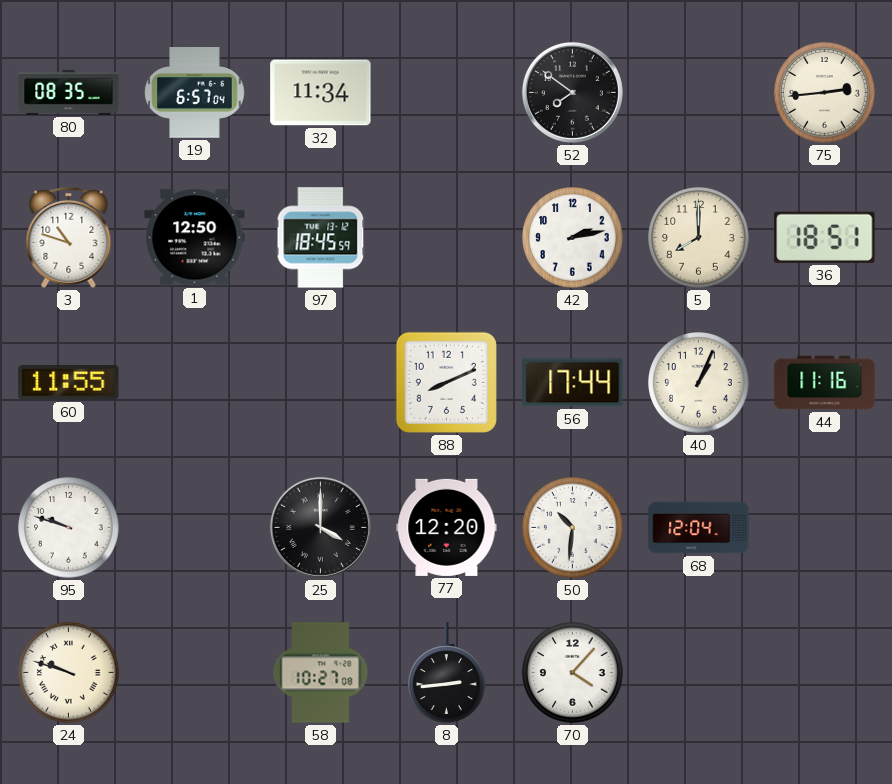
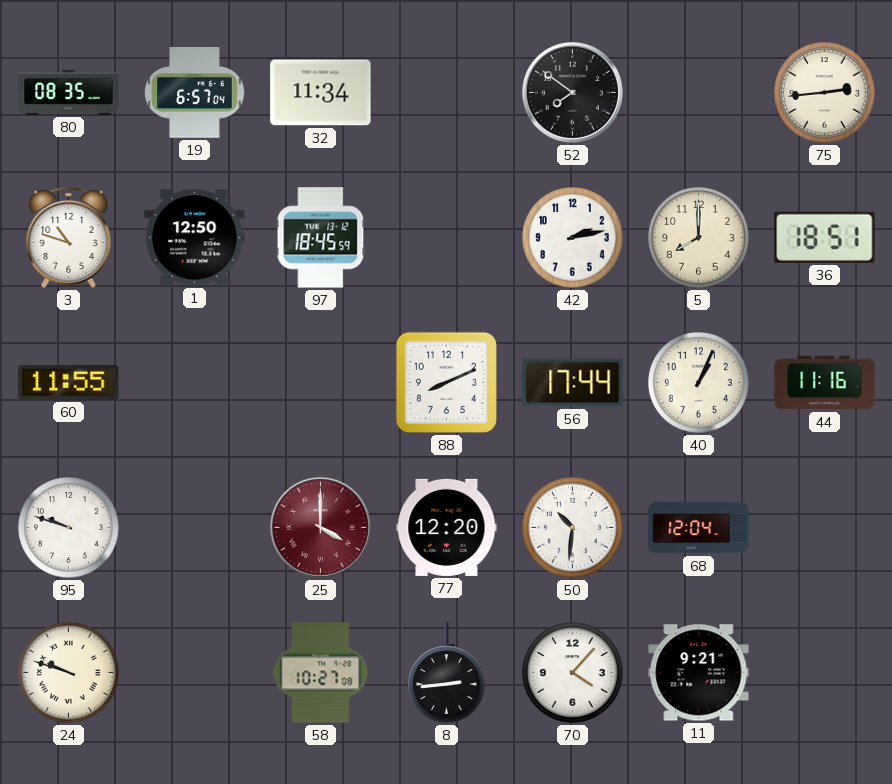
25 dial: black -> burgundy
11: none -> 9:21
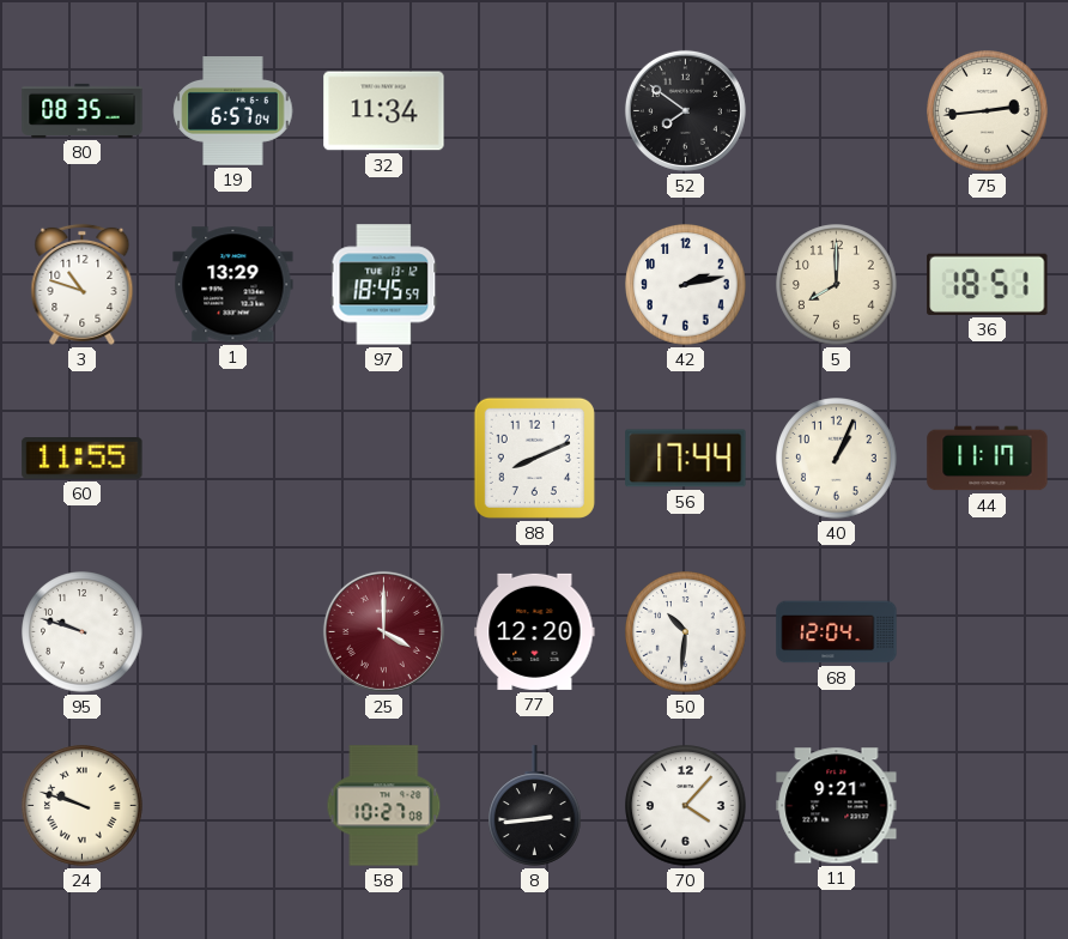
1: 12:50 -> 13:29
44: 11:16 -> 11:17
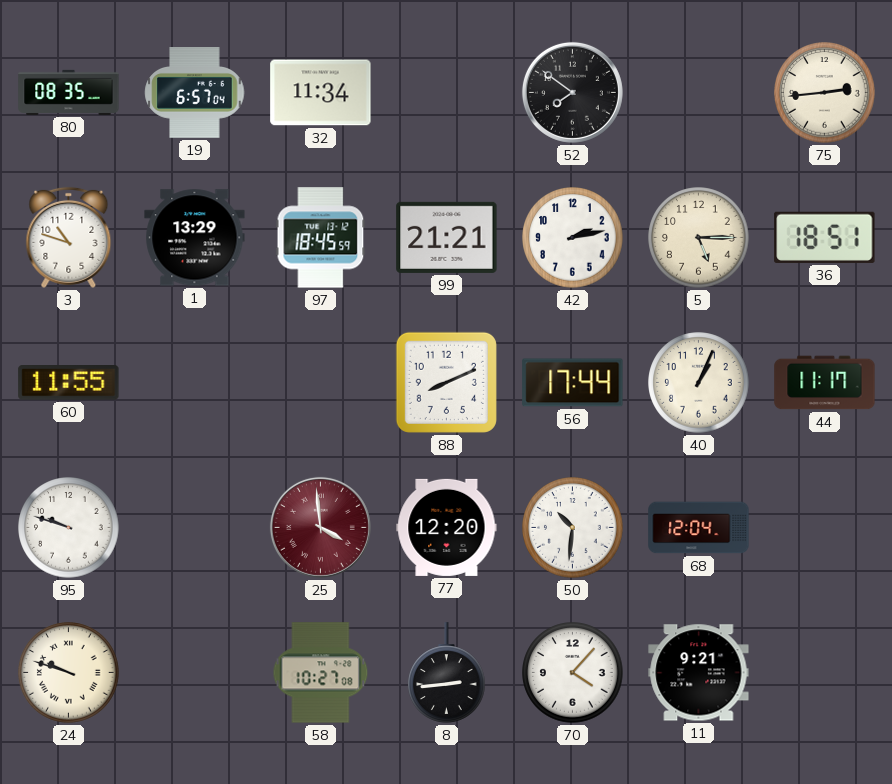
99: none -> 21:21
5: 8:00 -> 5:15
25: 4:00 -> 3:59
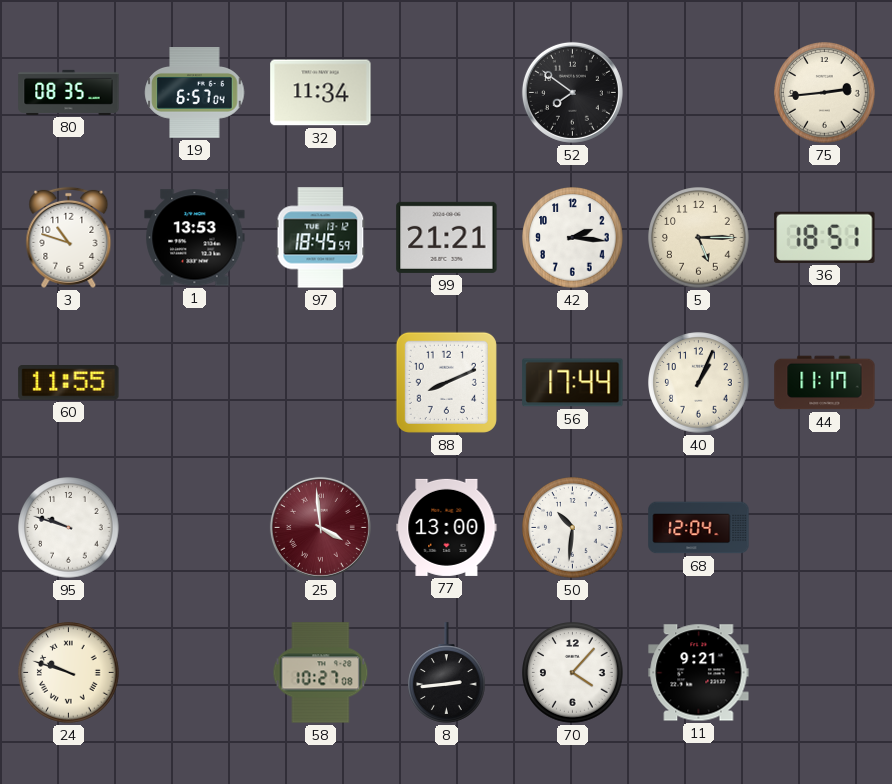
1: 13:29 -> 13:53
42: 2:13 -> 2:16
77: 12:20 -> 13:00
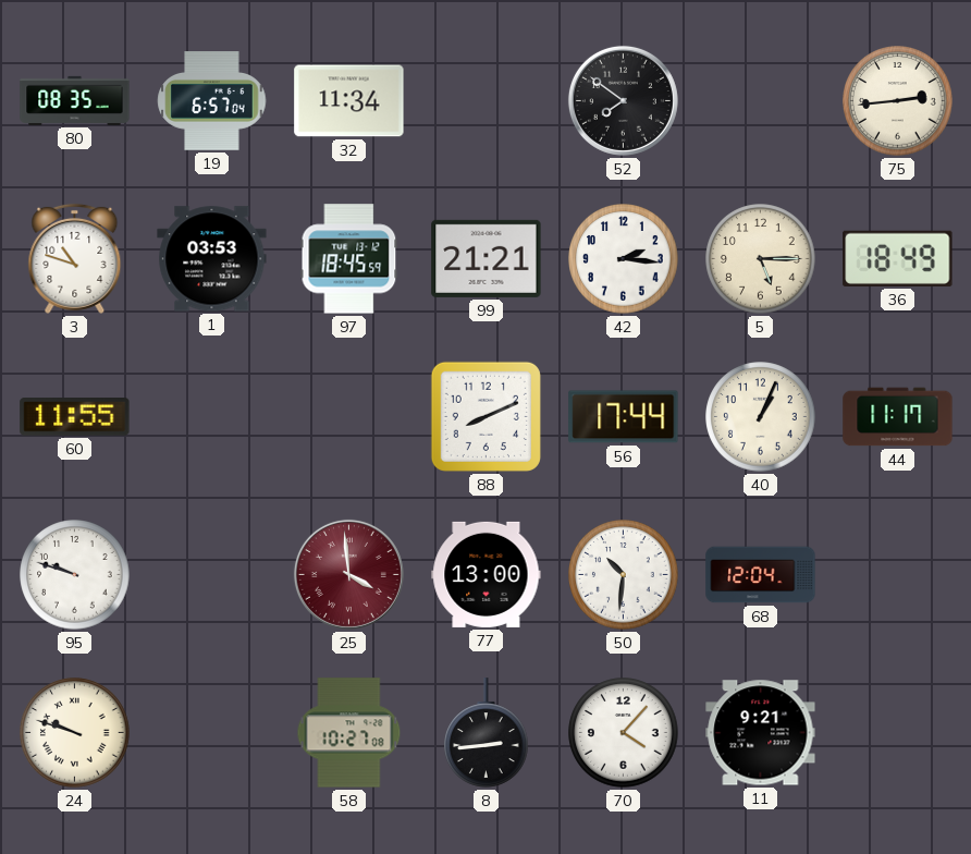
1: 13:53 -> 03:53
36: 18:51 -> 18:49
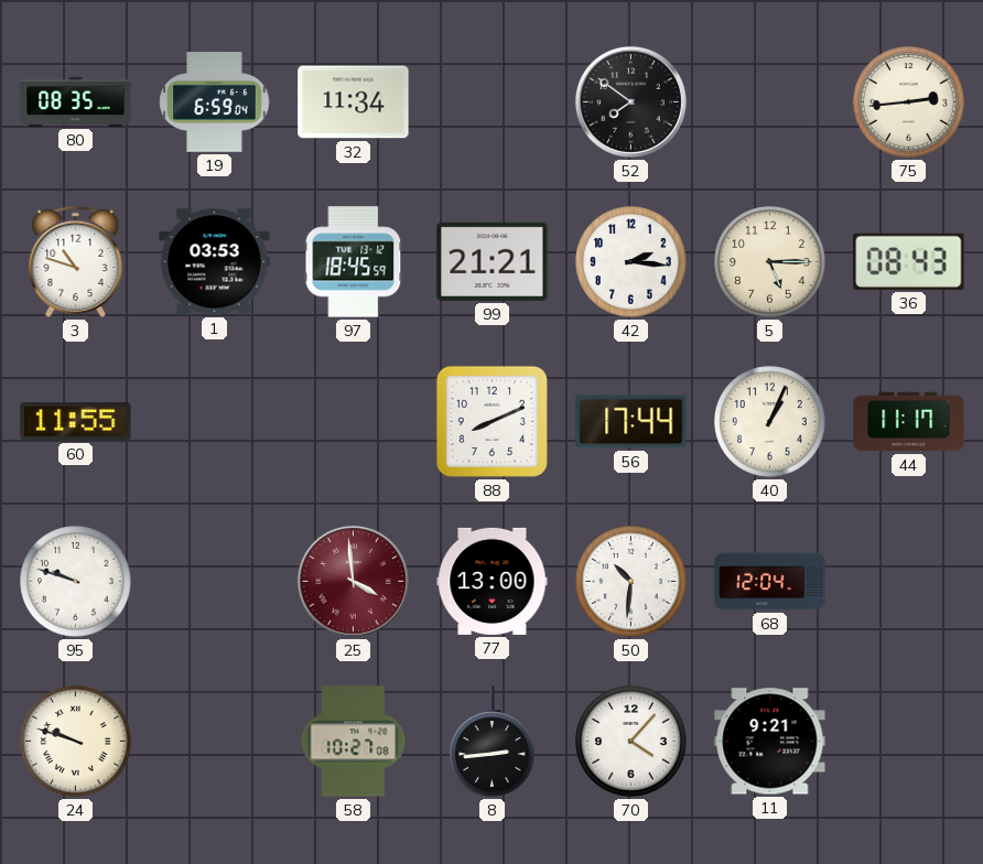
19: 6:57 -> 6:59
36: 18:49 -> 08:43
